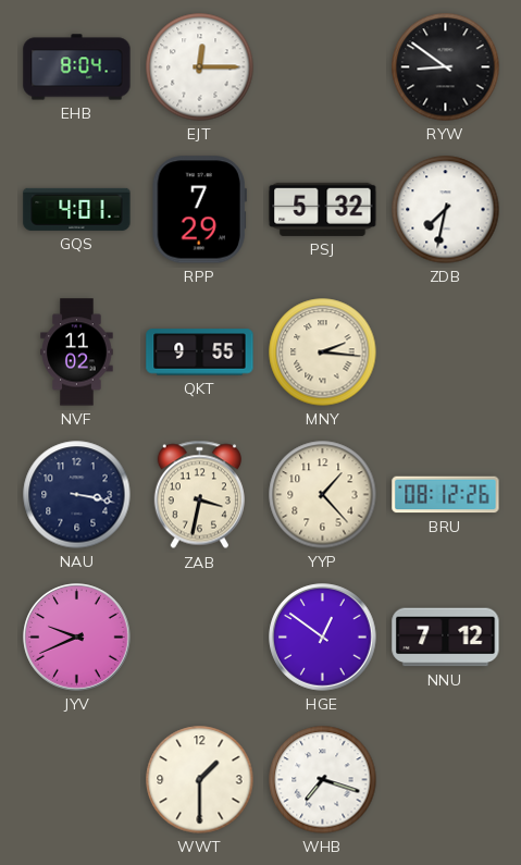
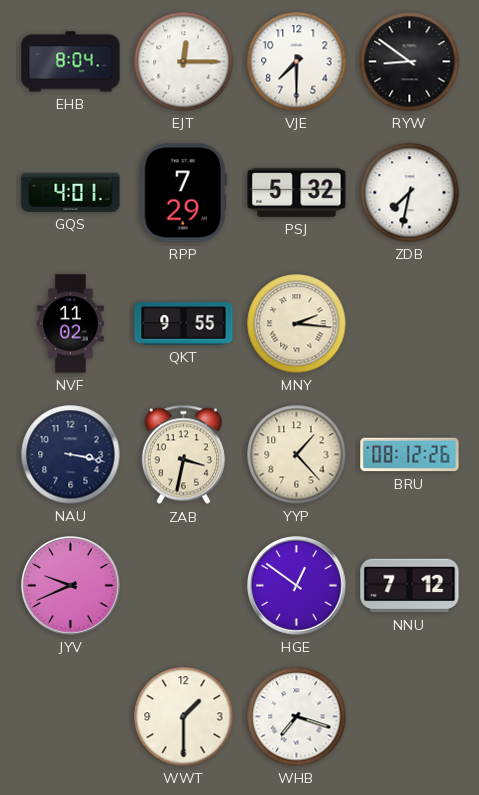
VJE: none -> 7:30
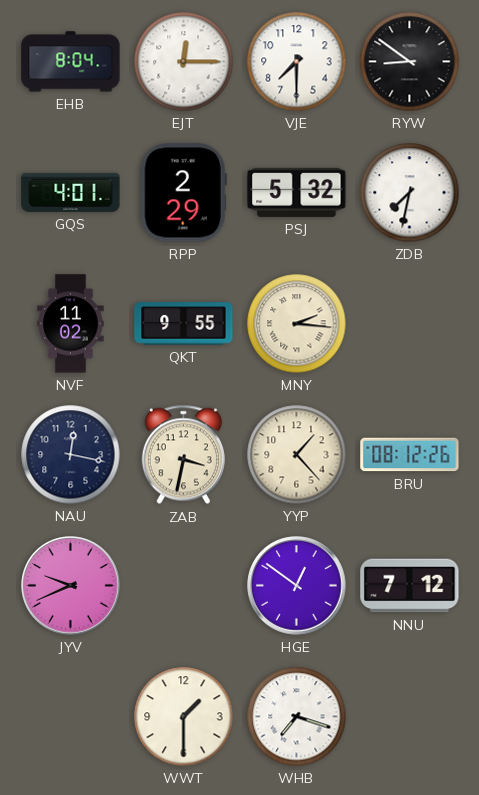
RPP: 7:29 -> 2:29
NAU: 3:17 -> 12:17
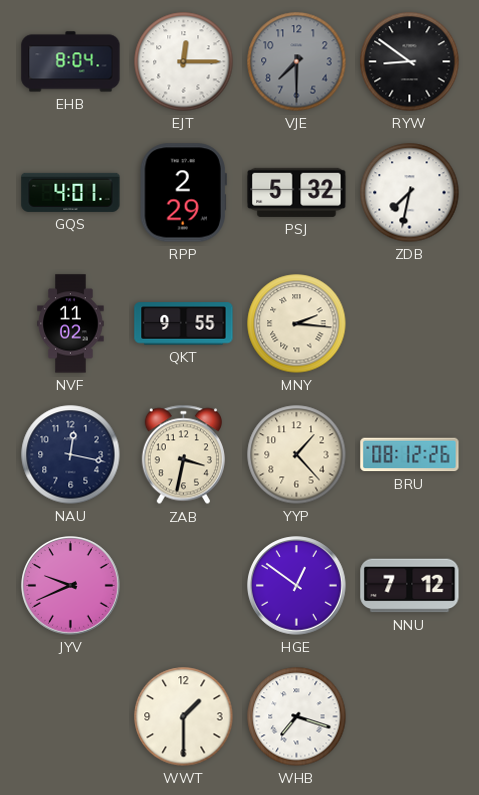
VJE dial: white -> grey
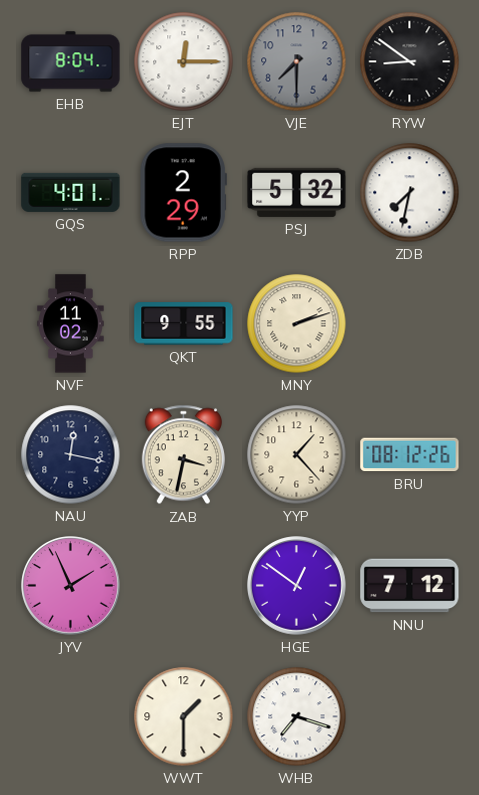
MNY: 2:16 -> 2:12
JYV: 9:41 -> 1:56
